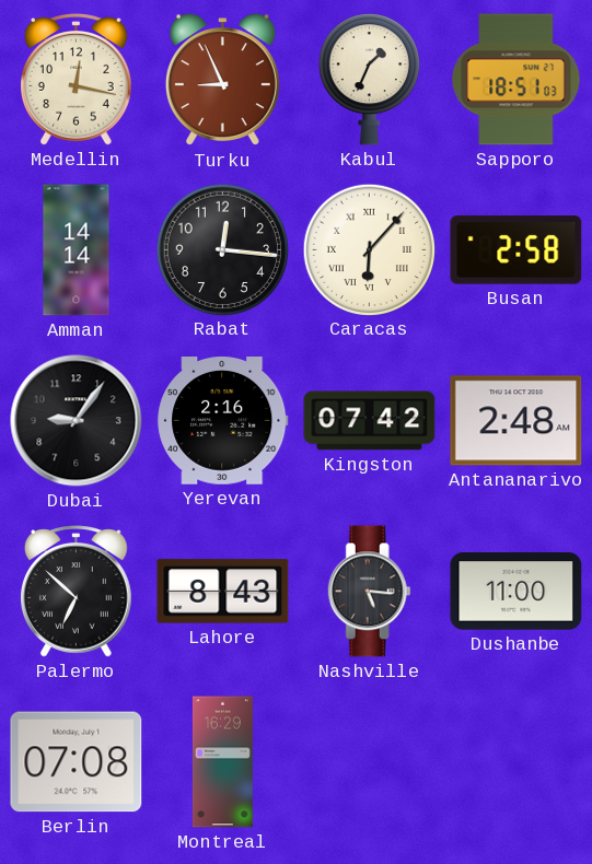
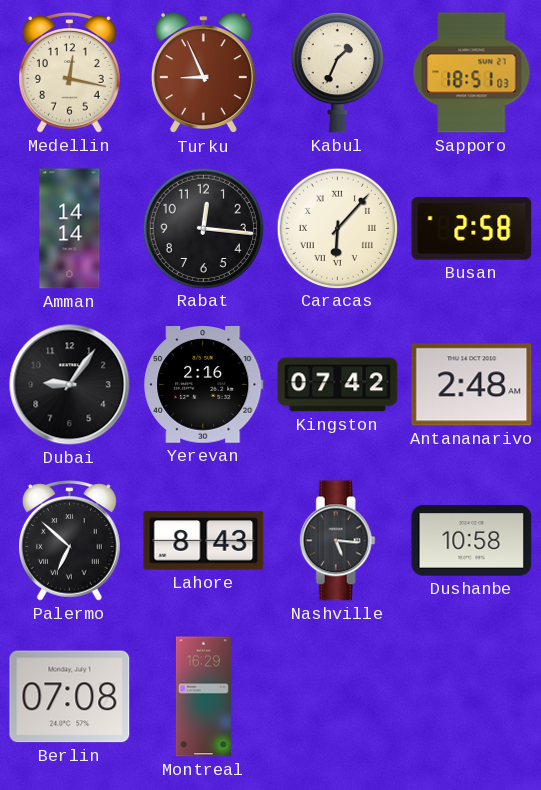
Dushanbe: 11:00 -> 10:58
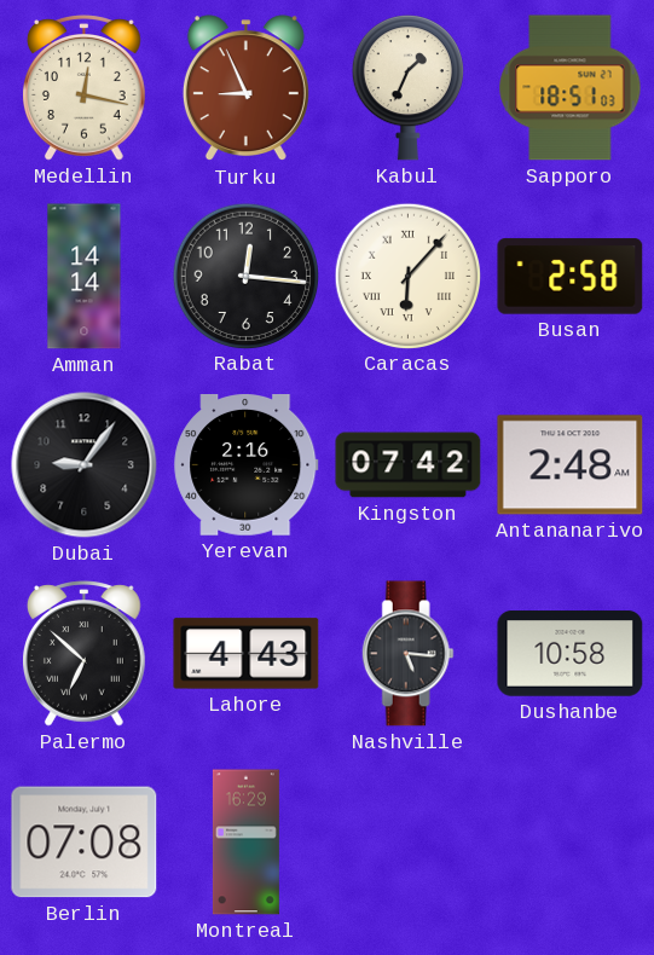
Lahore: 8:43 -> 4:43
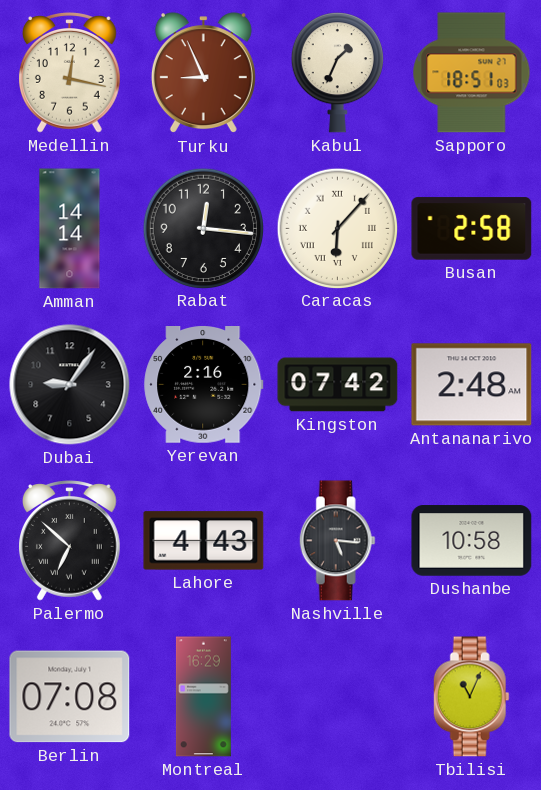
Tbilisi: none -> 11:04
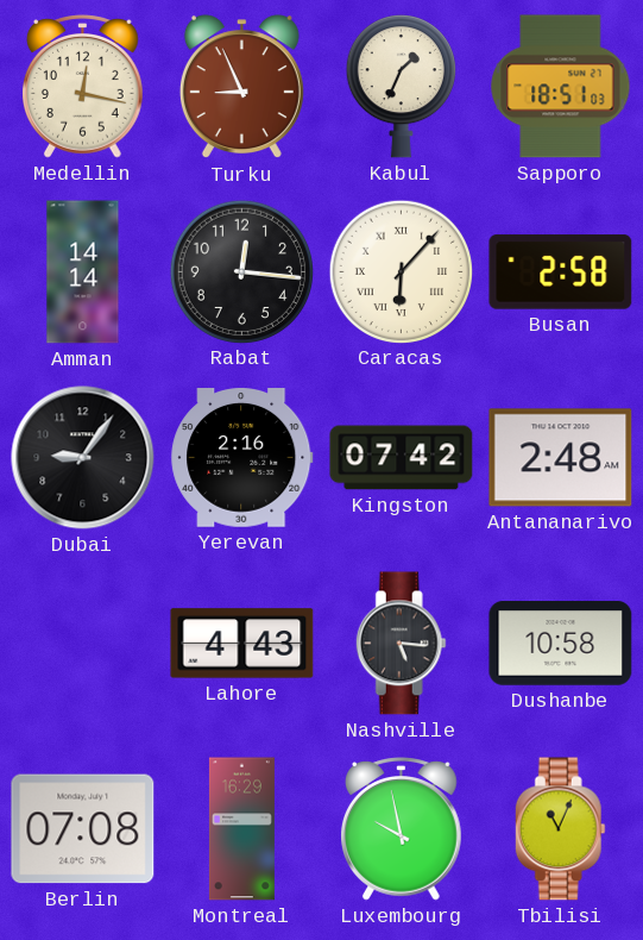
Palermo: 6:52 -> none
Luxembourg: none -> 9:58
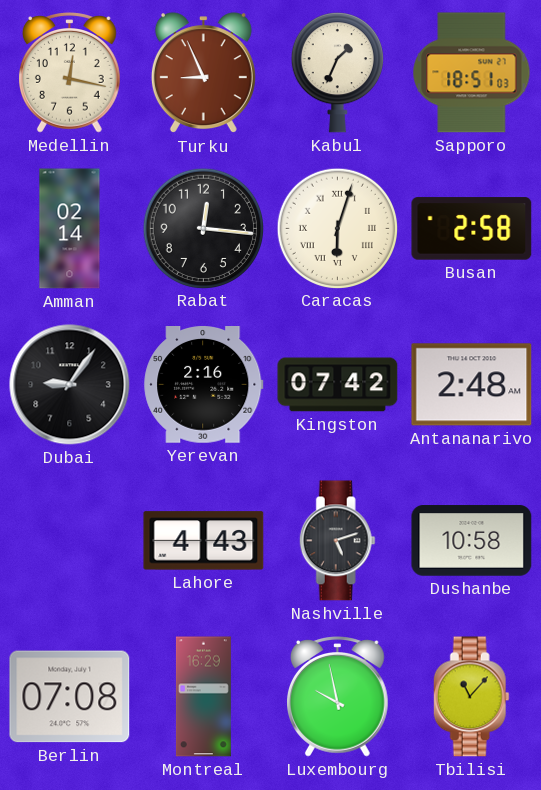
Amman: 14:14 -> 02:14
Caracas: 6:07 -> 6:03
Nashville: 5:16 -> 5:12
Tbilisi: 11:04 -> 11:07
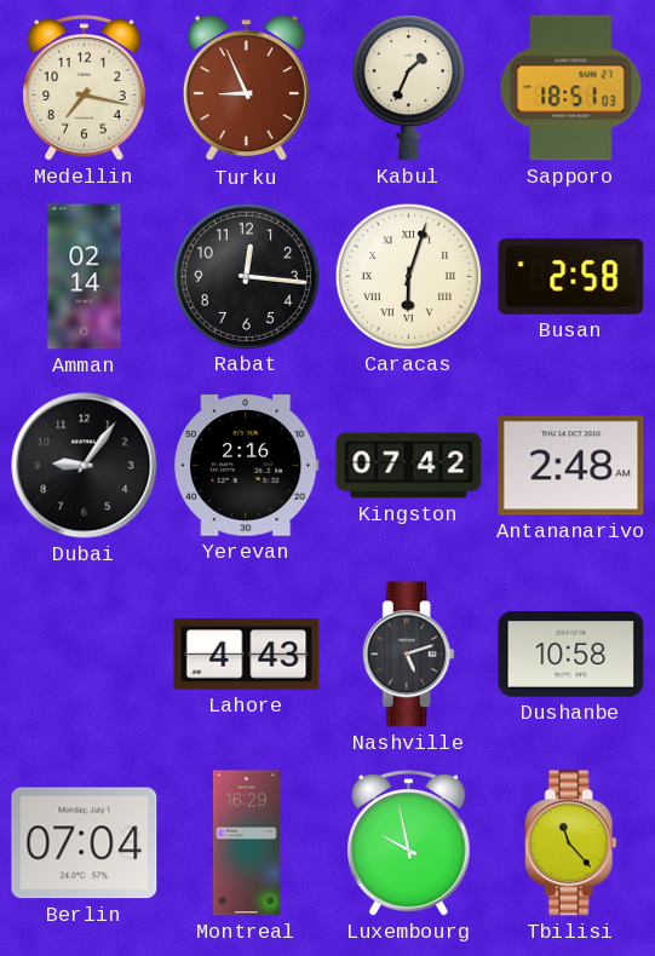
Medellin: 12:17 -> 7:17
Berlin: 07:08 -> 07:04
Tbilisi: 11:07 -> 11:23
